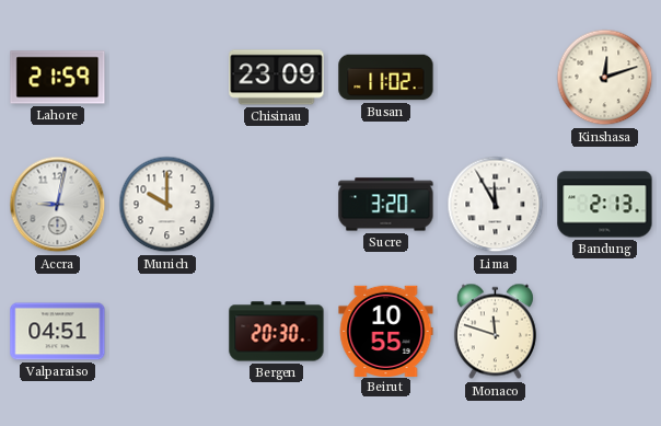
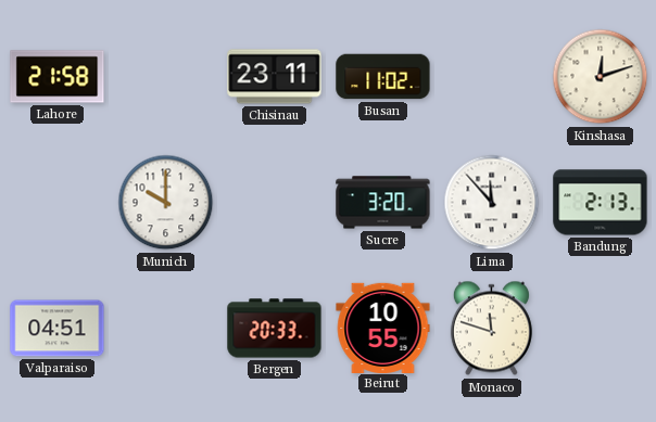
Lahore: 21:59 -> 21:58
Chisinau: 23:09 -> 23:11
Accra: 9:02 -> none
Lima: 11:55 -> 11:53
Bergen: 20:30 -> 20:33
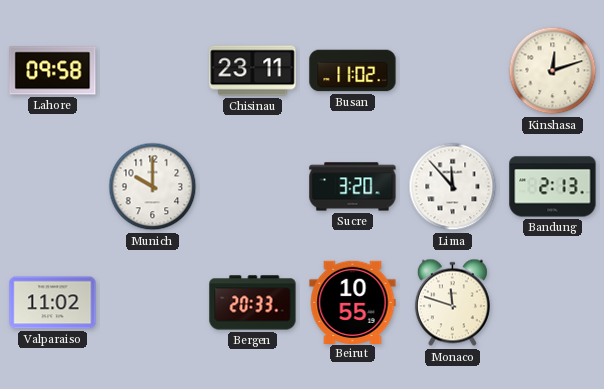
Lahore: 21:58 -> 09:58
Valparaiso: 04:51 -> 11:02
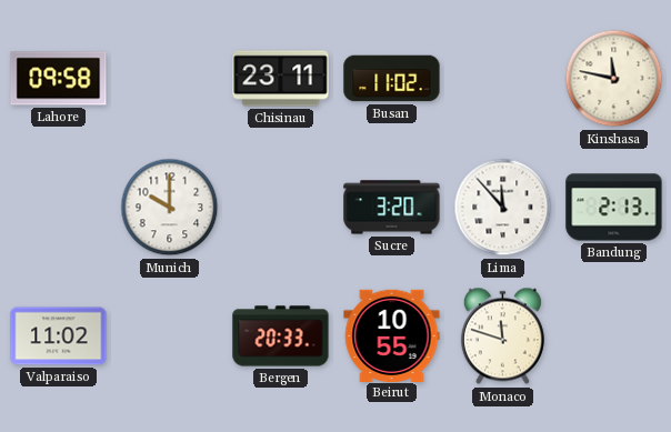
Kinshasa: 12:12 -> 11:47
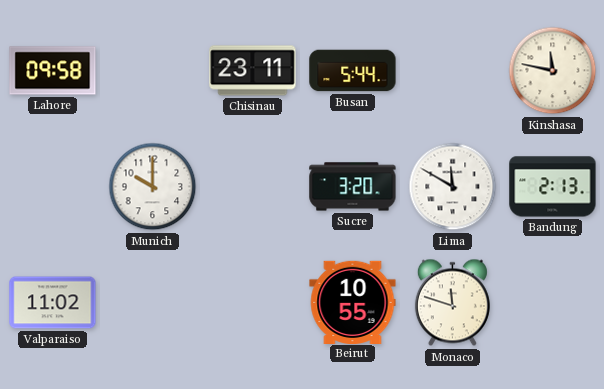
Busan: 11:02 -> 5:44
Lima: 11:53 -> 11:50
Bergen: 20:33 -> none
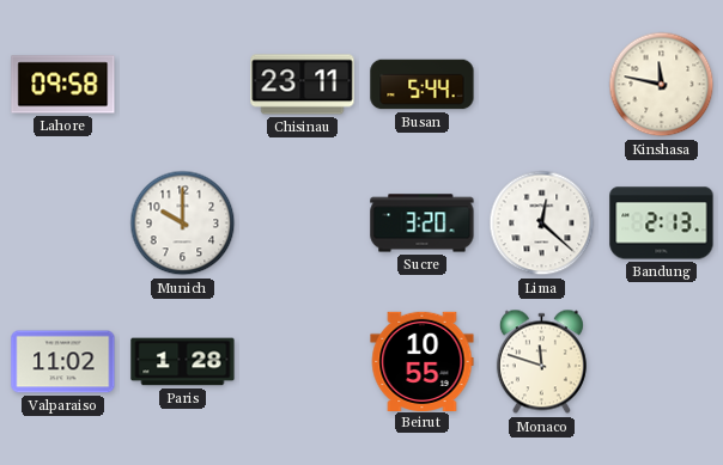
Lima: 11:50 -> 12:22
Paris: none -> 1:28
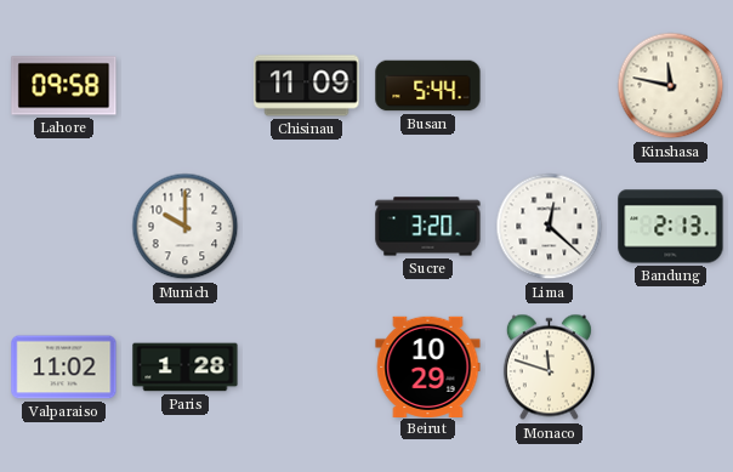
Chisinau: 23:11 -> 11:09
Beirut: 10:55 -> 10:29
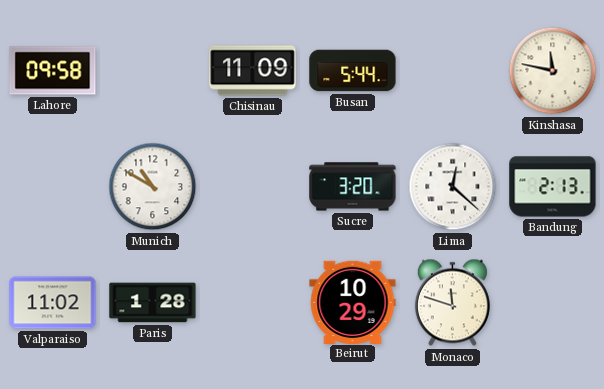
Munich: 10:00 -> 10:50
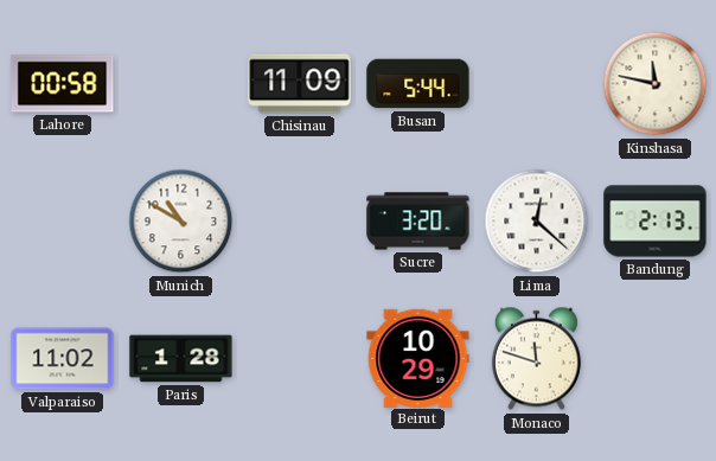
Lahore: 09:58 -> 00:58
